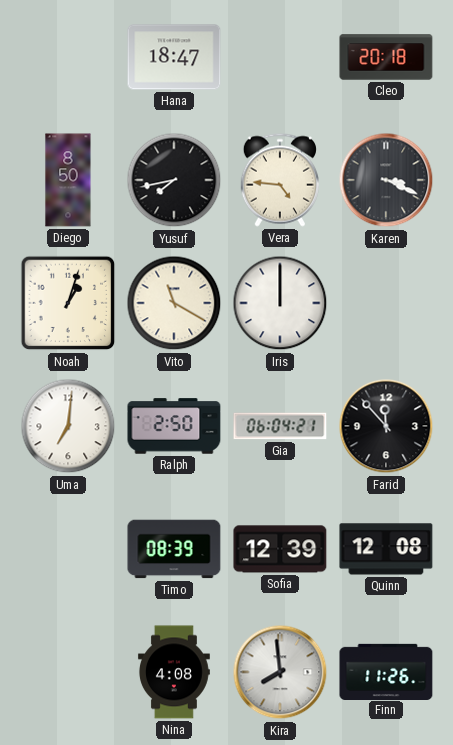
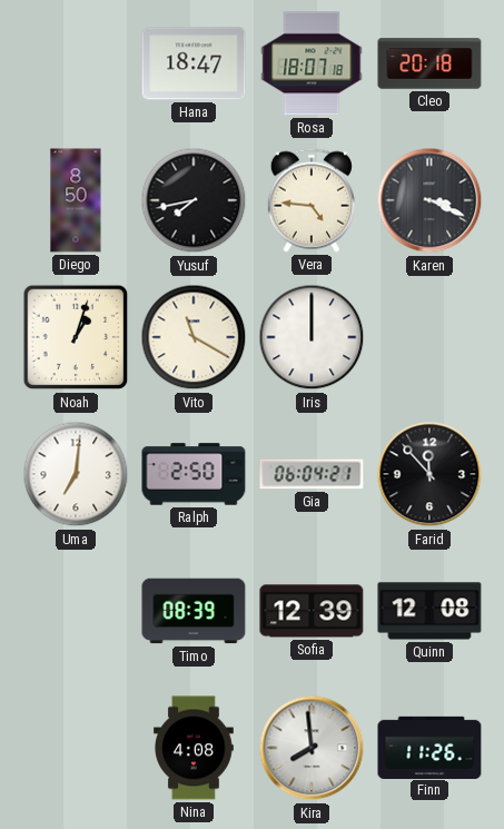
Rosa: none -> 18:07
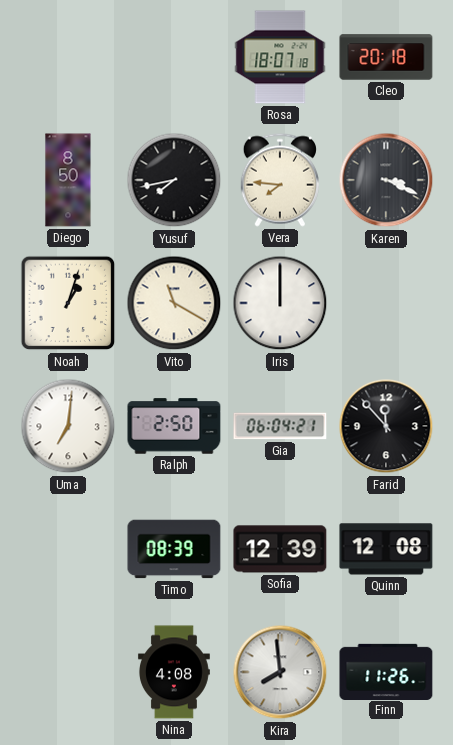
Hana: 18:47 -> none
Vera: 4:46 -> 7:46
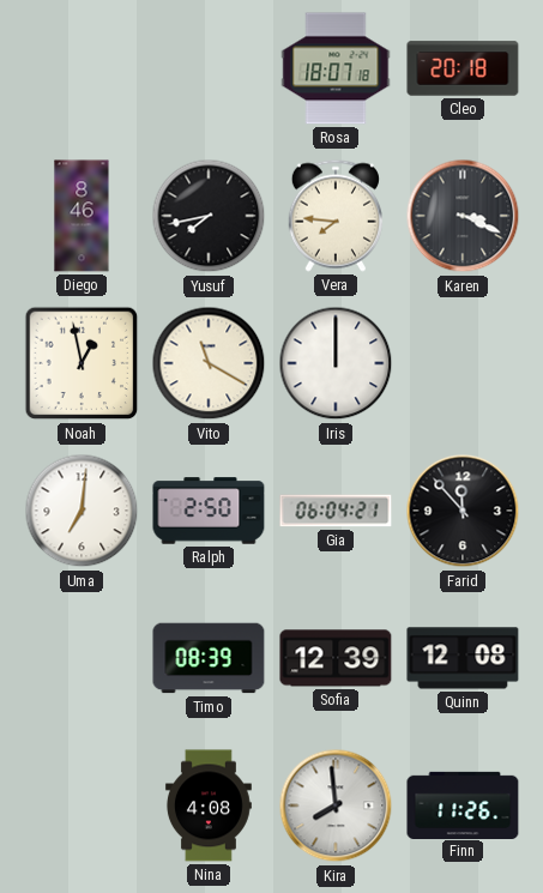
Diego: 8:50 -> 8:46
Noah: 1:03 -> 12:58
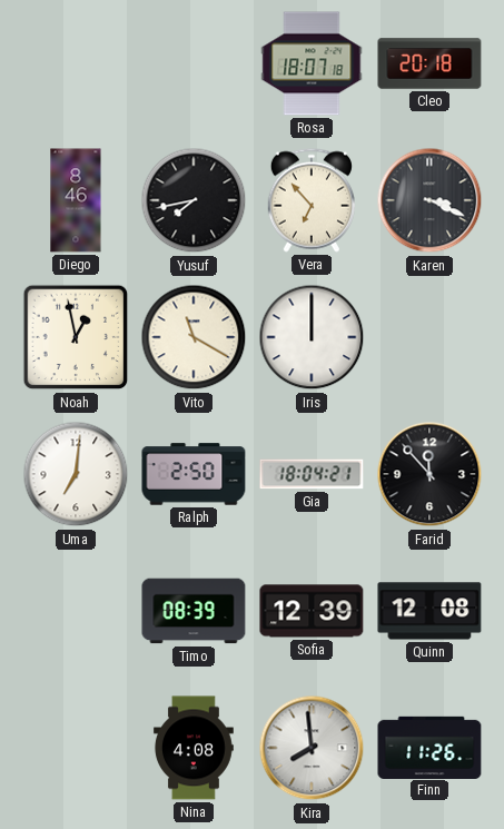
Vera: 7:46 -> 6:53
Gia: 06:04 -> 18:04
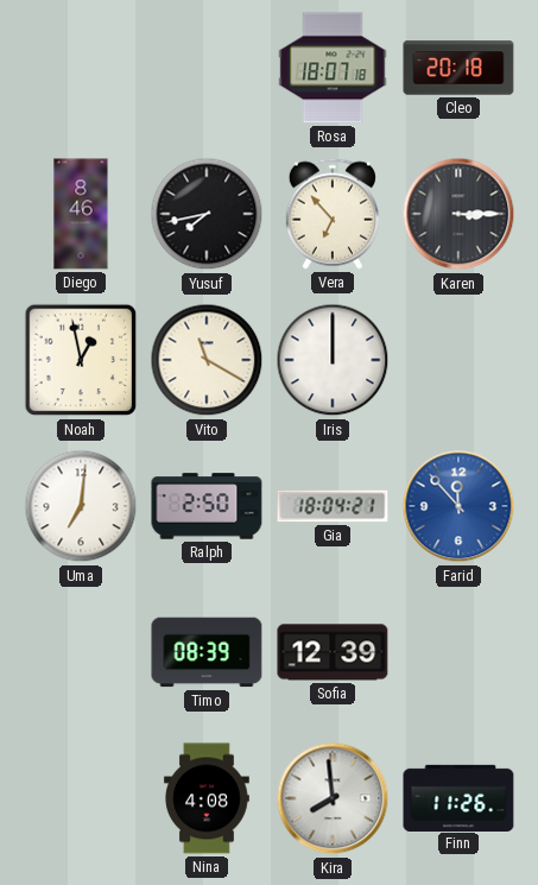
Karen: 3:19 -> 3:15
Farid dial: black -> blue
Quinn: 12:08 -> none
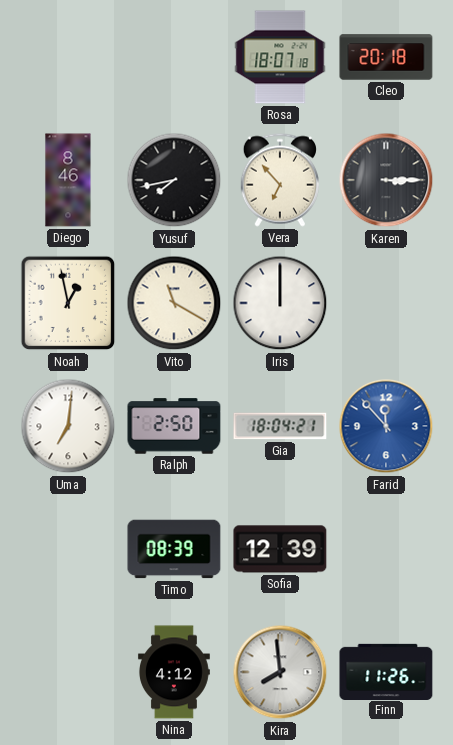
Nina: 4:08 -> 4:12
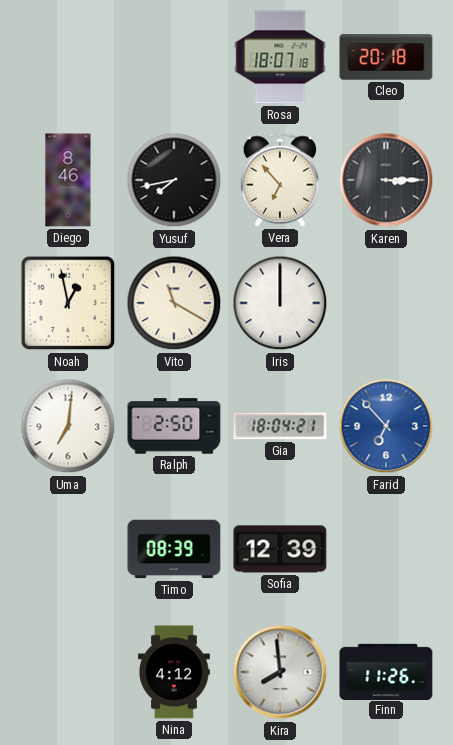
Farid: 11:53 -> 6:53
